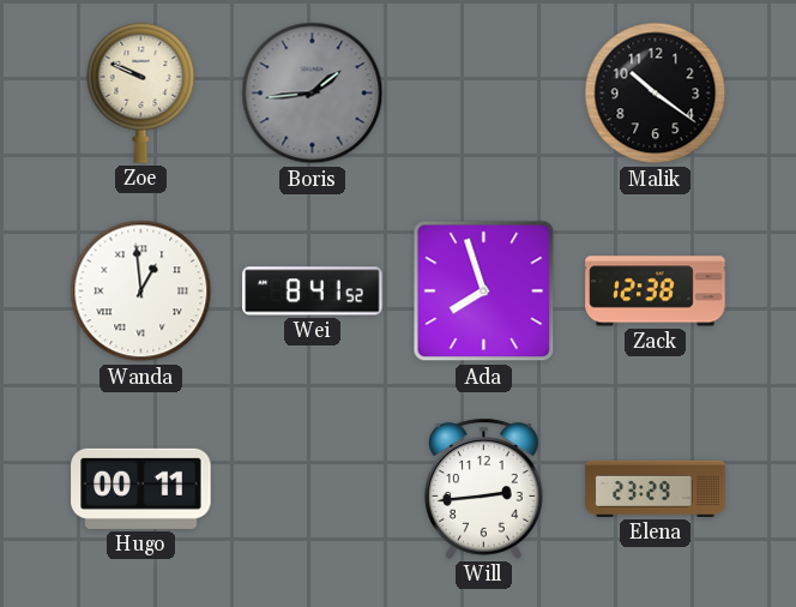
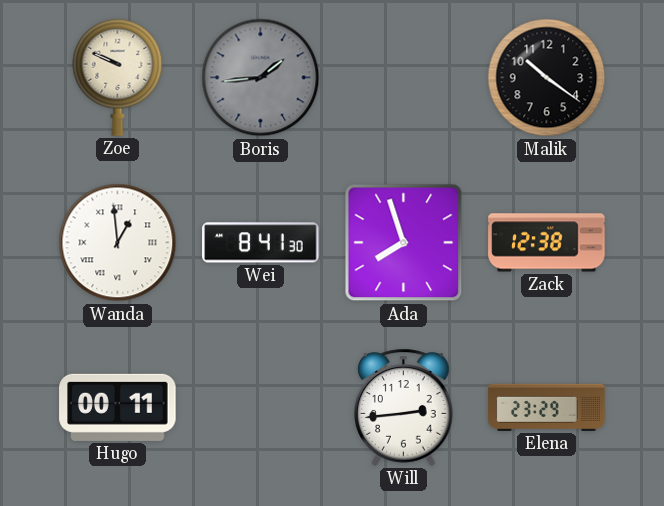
Wei: 8:41:52 -> 8:41:30
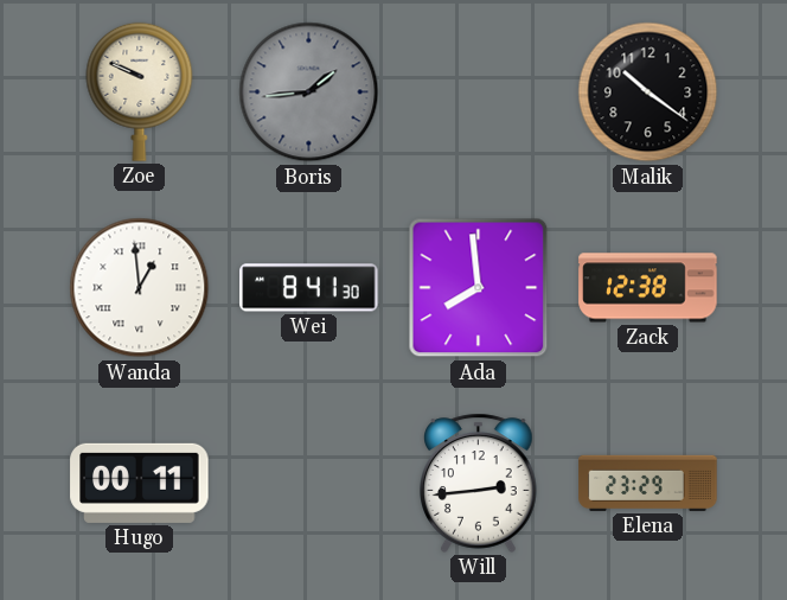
Ada: 7:57 -> 7:59
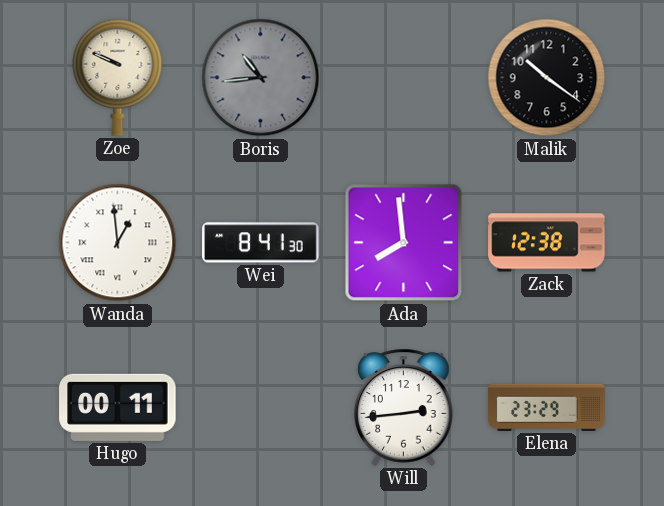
Boris: 1:44 -> 10:44
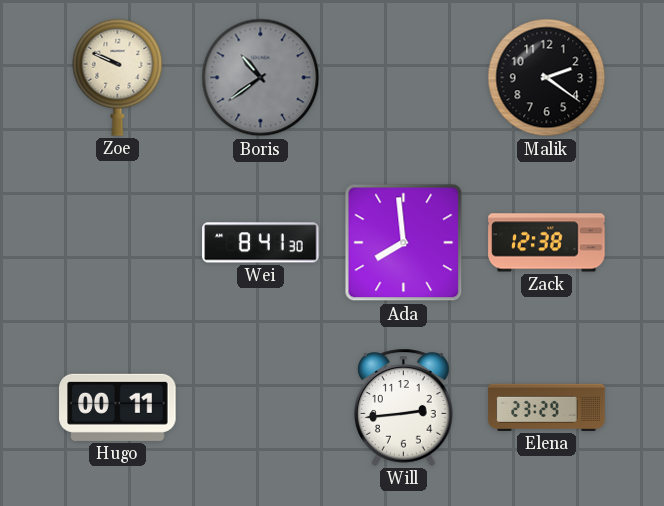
Boris: 10:44 -> 10:39
Malik: 10:21 -> 2:21
Wanda: 12:59 -> none
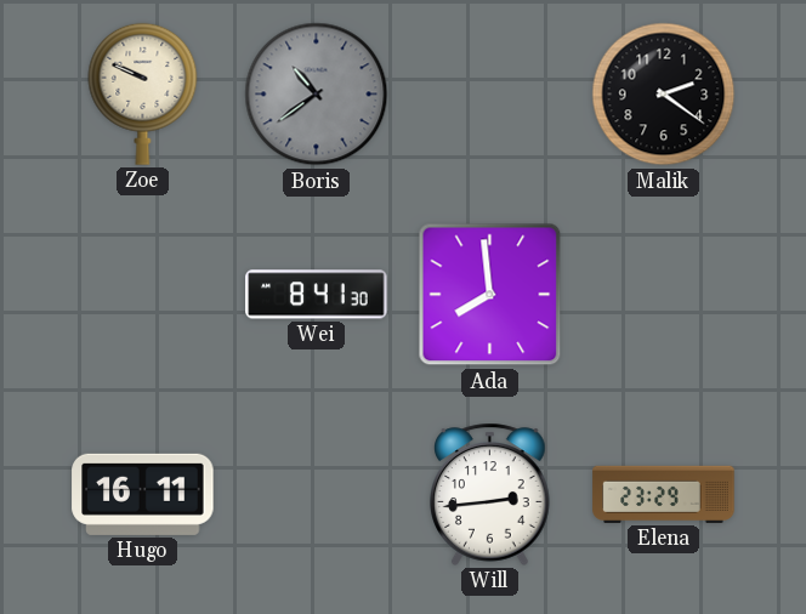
Zack: 12:38 -> none
Hugo: 00:11 -> 16:11
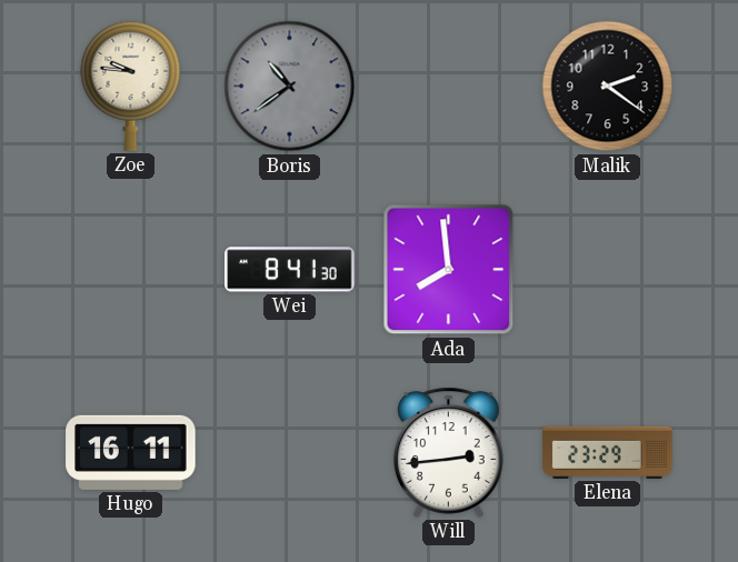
Zoe: 9:49 -> 9:46
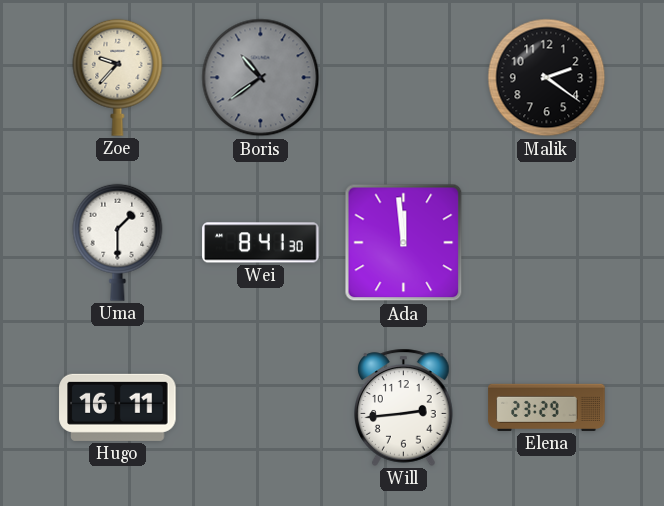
Zoe: 9:46 -> 9:37
Uma: none -> 1:30
Ada: 7:59 -> 11:59
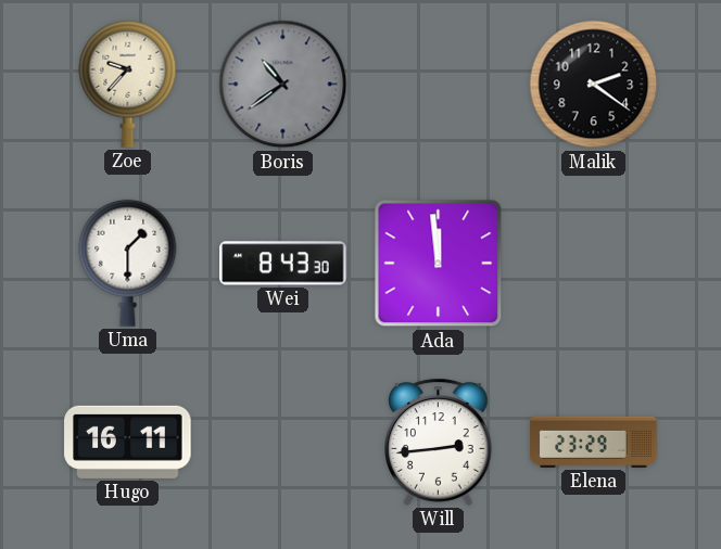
Wei: 8:41 -> 8:43
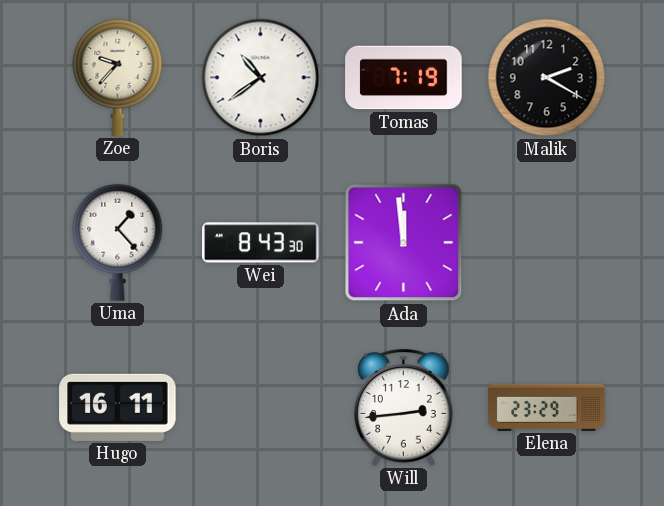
Boris dial: grey -> white
Tomas: none -> 7:19
Malik: 2:21 -> 2:20
Uma: 1:30 -> 1:23
